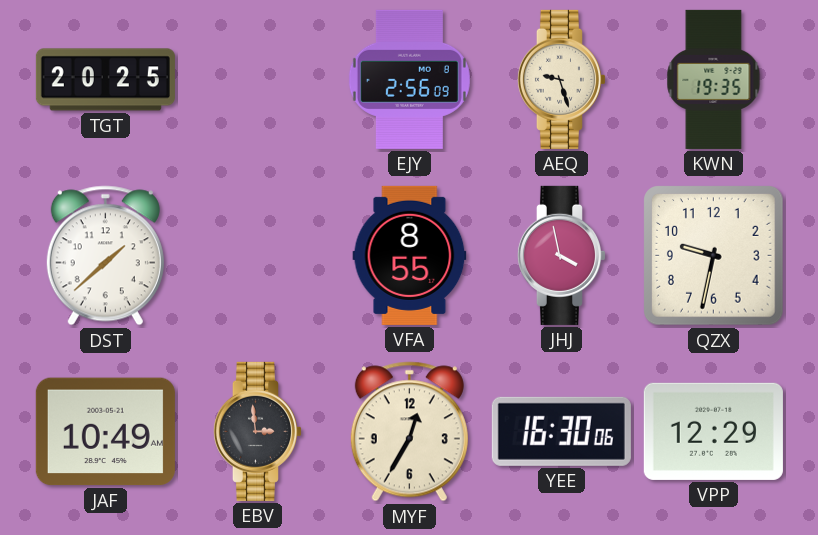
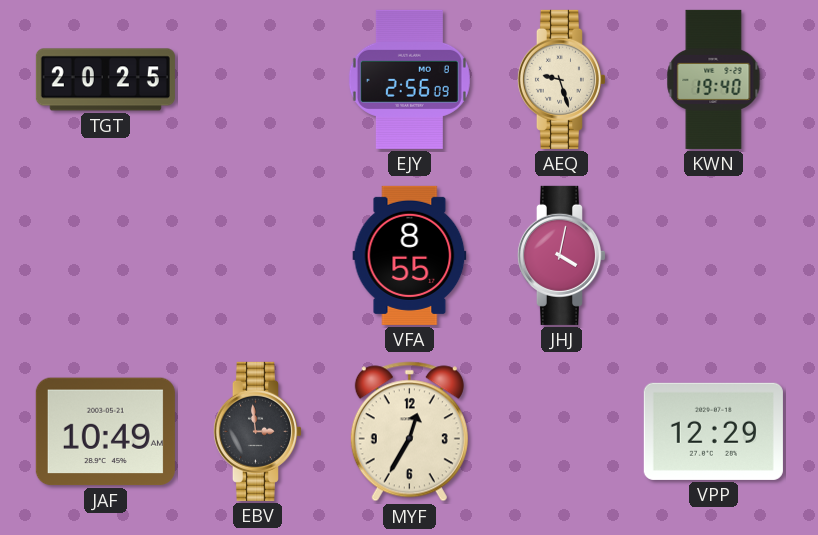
KWN: 19:35 -> 19:40
DST: 1:38 -> none
JHJ: 3:58 -> 4:02
QZX: 9:32 -> none
YEE: 16:30 -> none
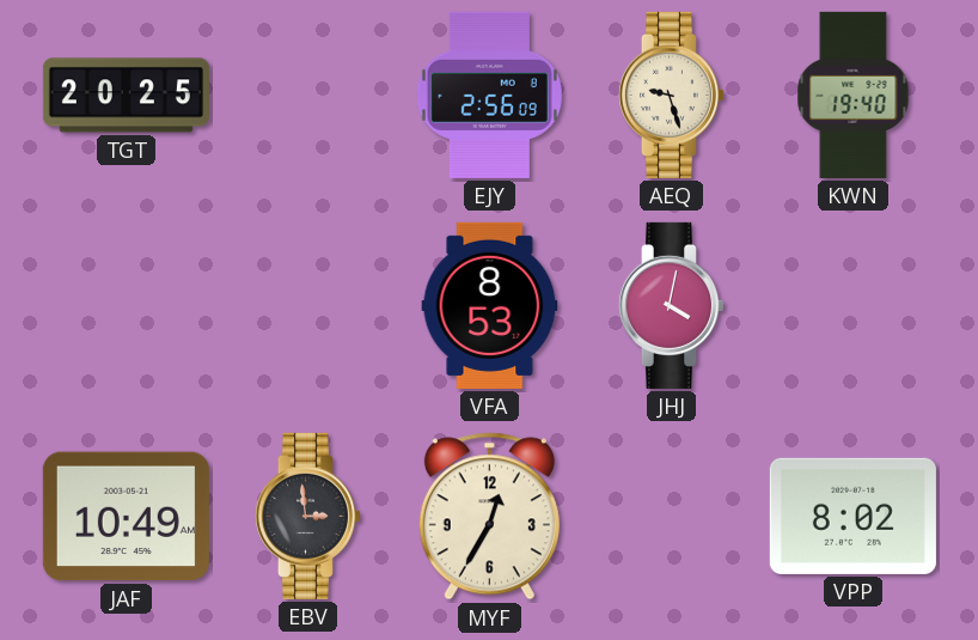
VFA: 8:55 -> 8:53
VPP: 12:29 -> 8:02
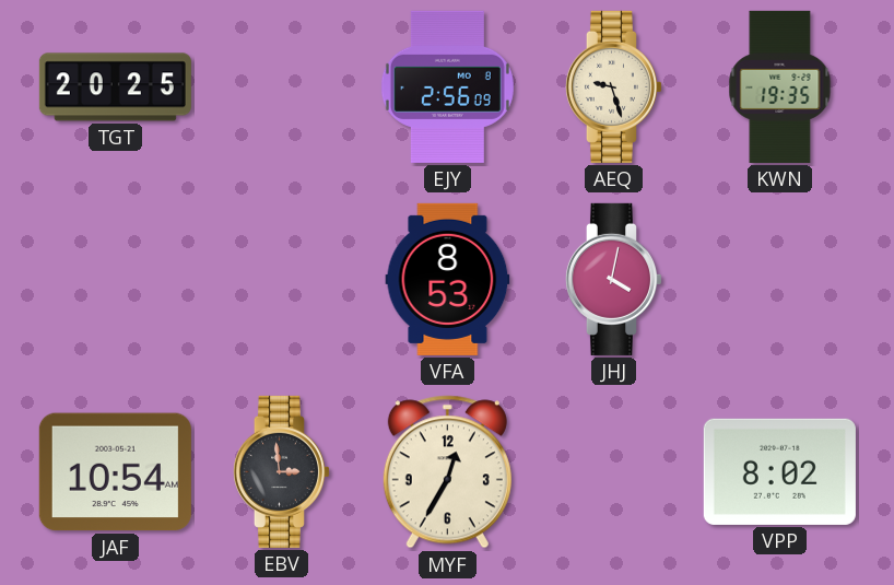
KWN: 19:40 -> 19:35
JAF: 10:49 -> 10:54
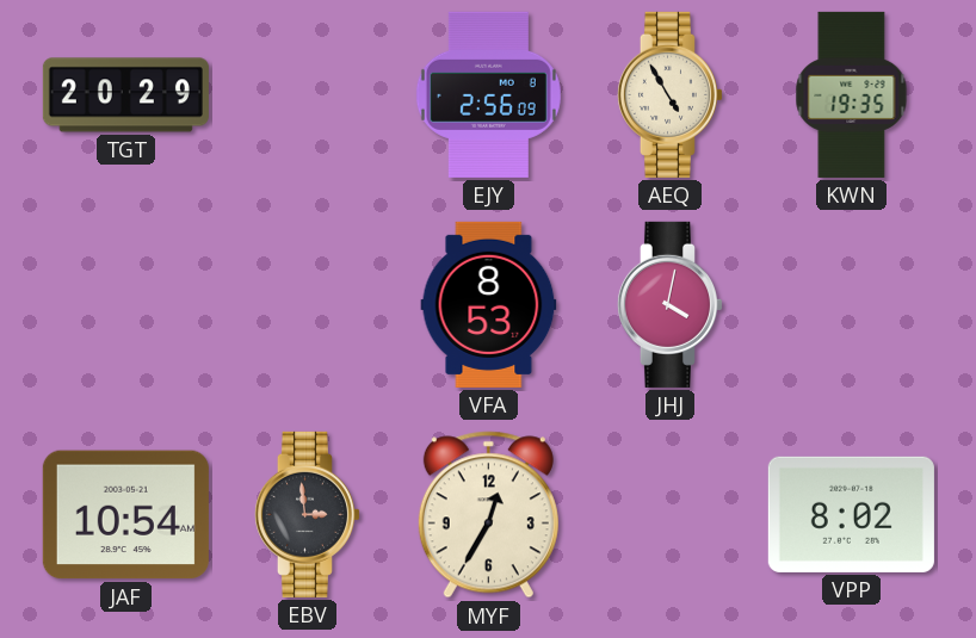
TGT: 20:25 -> 20:29
AEQ: 9:27 -> 4:55
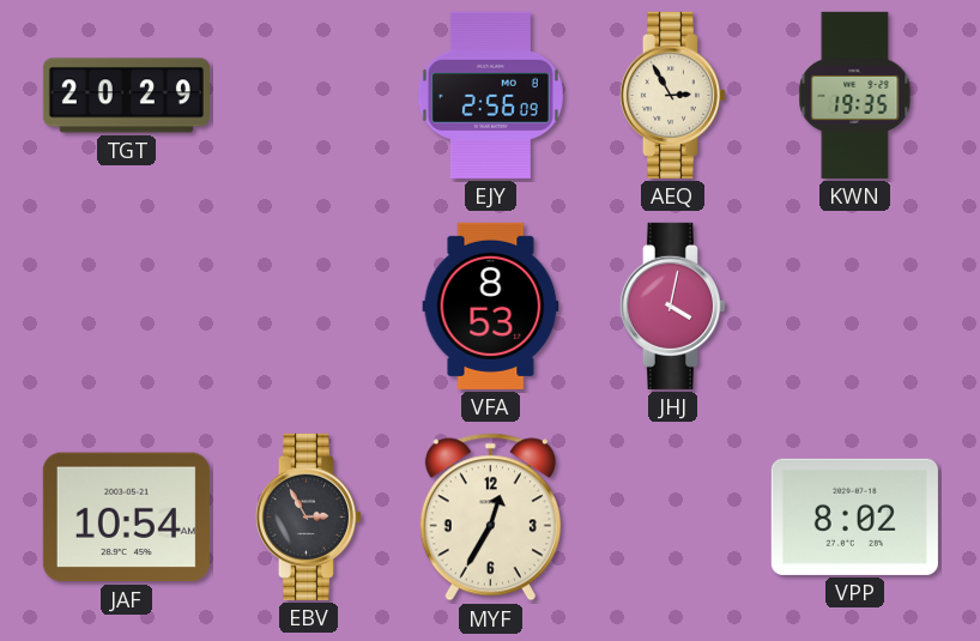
AEQ: 4:55 -> 2:55
EBV: 2:59 -> 2:55
